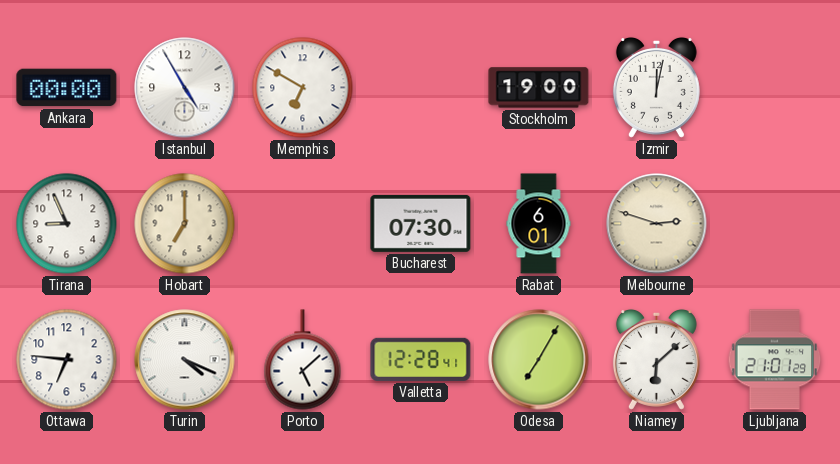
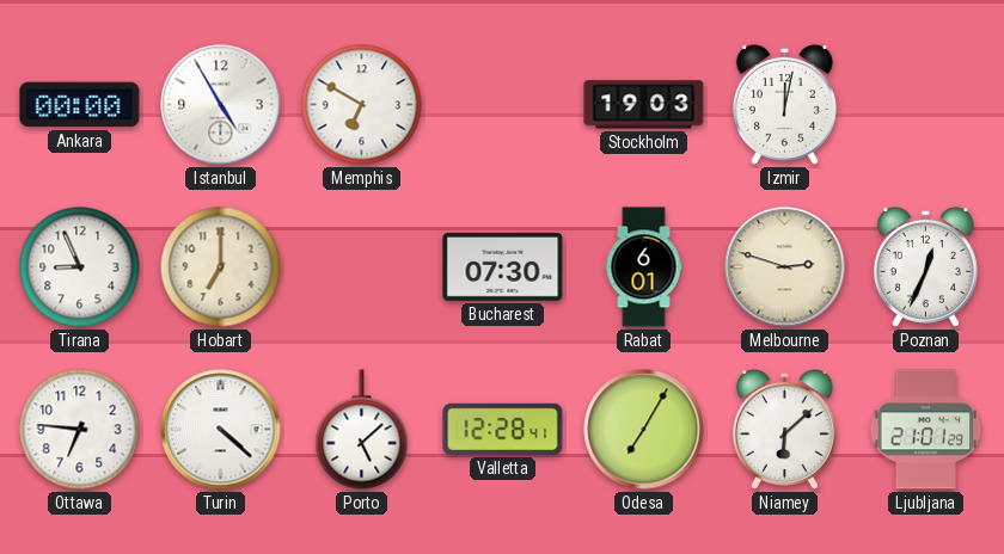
Stockholm: 19:00 -> 19:03
Poznan: none -> 12:34
Turin: 4:19 -> 4:22
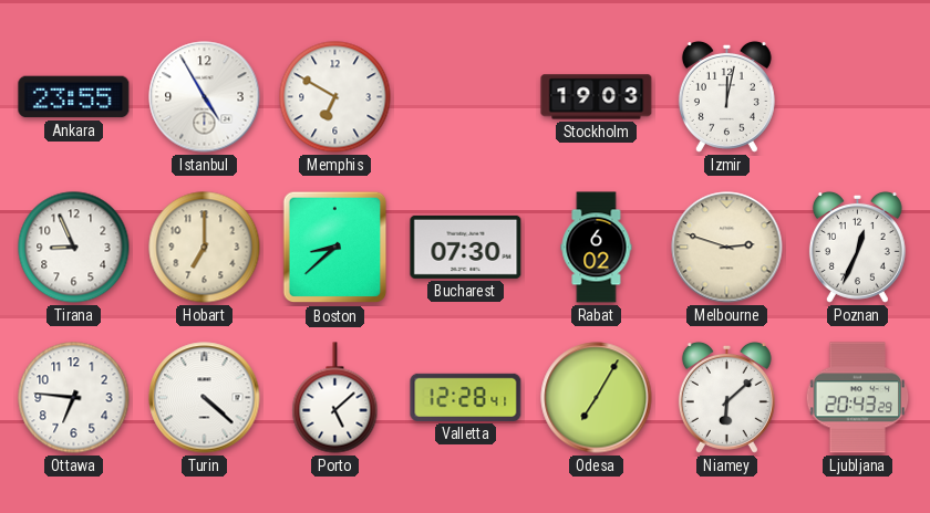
Ankara: 00:00 -> 23:55
Boston: none -> 8:38
Rabat: 6:01 -> 6:02
Ljubljana: 21:01 -> 20:43
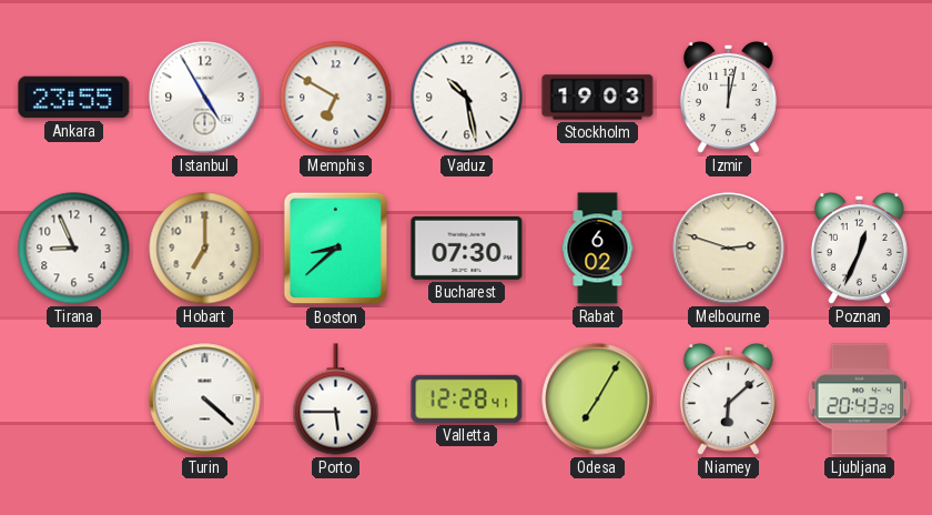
Vaduz: none -> 10:28
Ottawa: 6:46 -> none
Porto: 5:08 -> 5:45
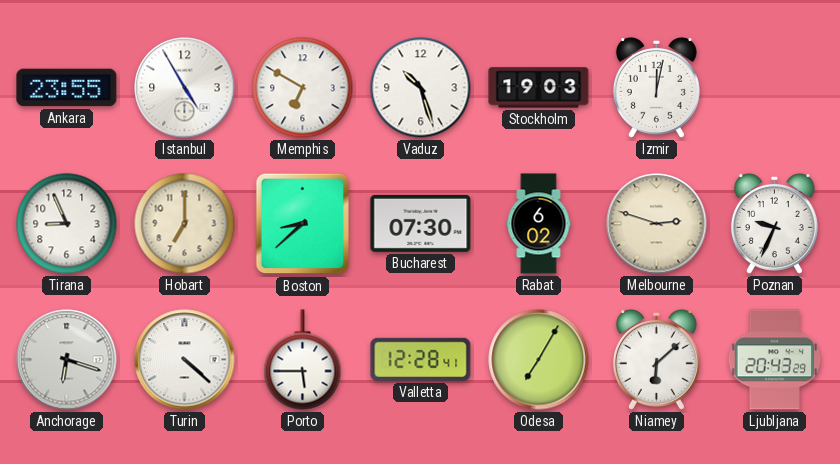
Vaduz: 10:28 -> 10:27
Poznan: 12:34 -> 9:34
Anchorage: none -> 6:18
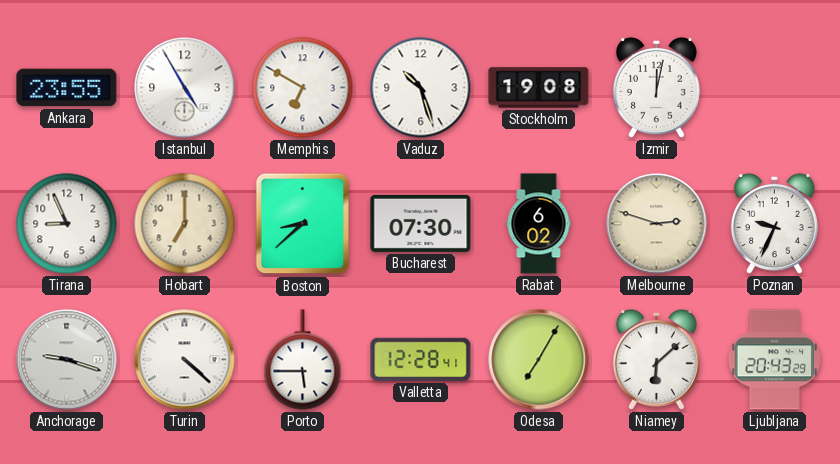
Stockholm: 19:03 -> 19:08
Anchorage: 6:18 -> 9:18
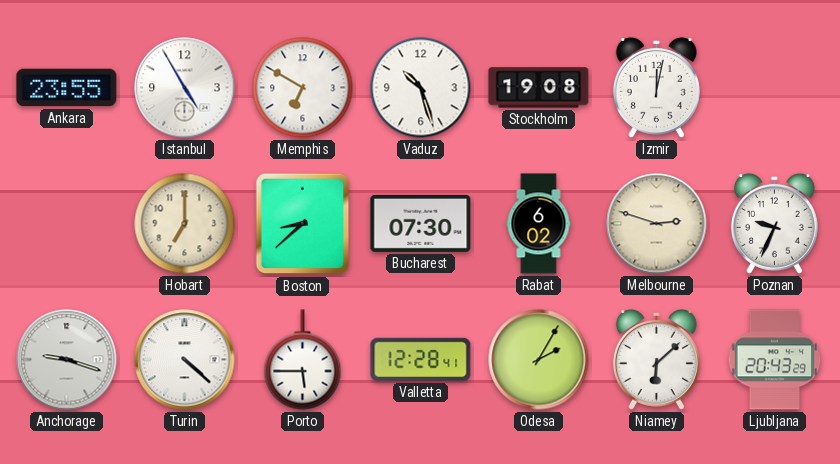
Tirana: 8:56 -> none
Odesa: 7:05 -> 2:05
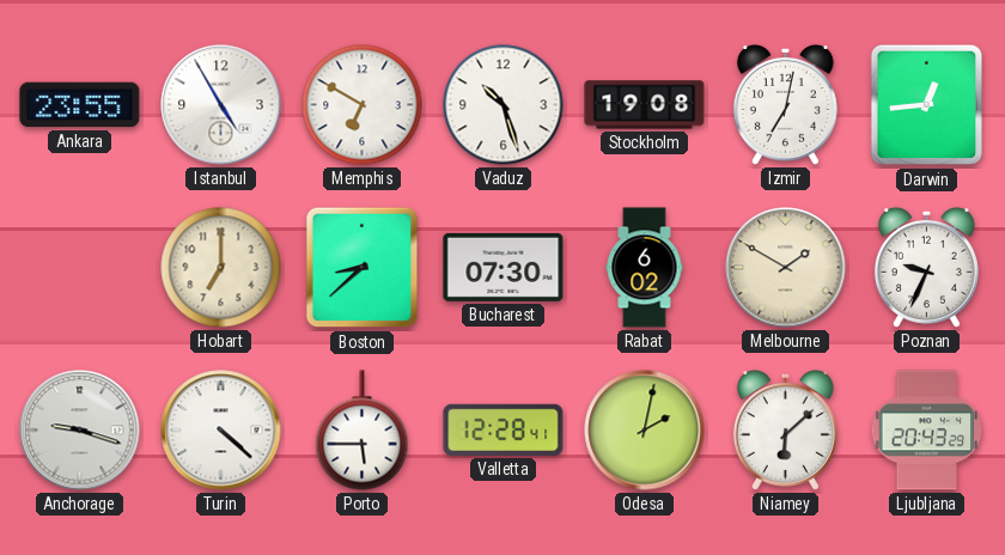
Izmir: 12:02 -> 7:02
Darwin: none -> 12:44
Melbourne: 2:48 -> 1:50
Odesa: 2:05 -> 2:02
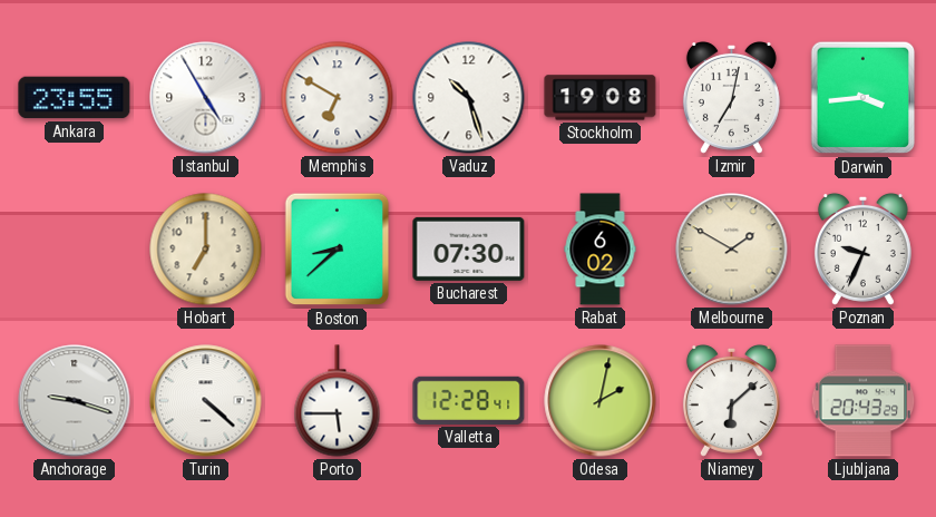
Darwin: 12:44 -> 3:44
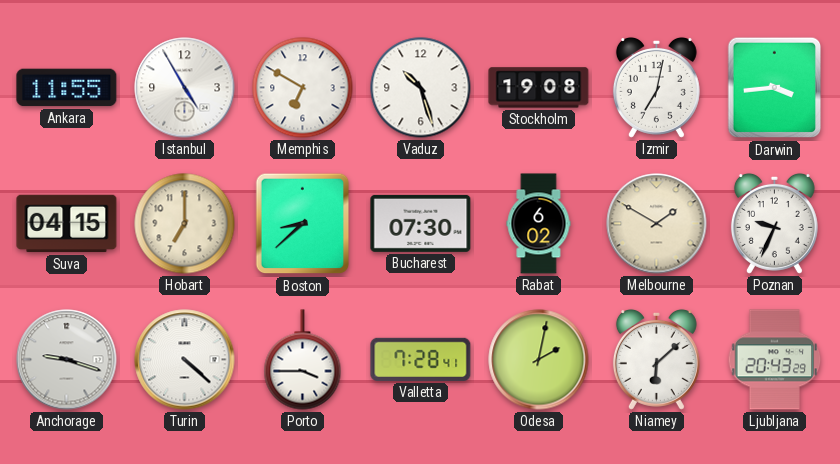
Ankara: 23:55 -> 11:55
Suva: none -> 04:15
Porto: 5:45 -> 3:45
Valletta: 12:28 -> 7:28
